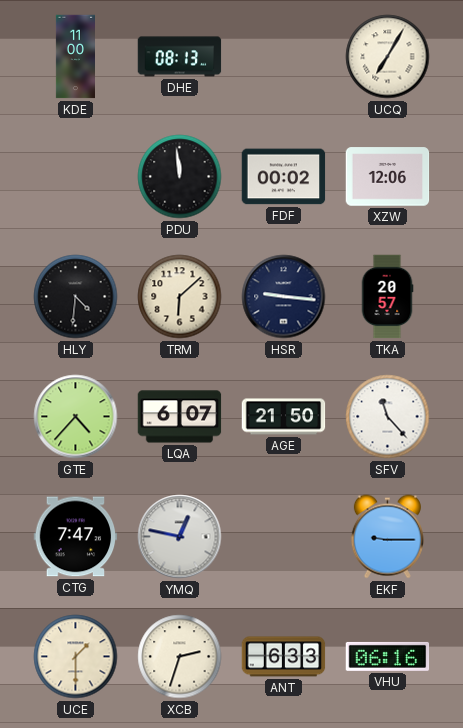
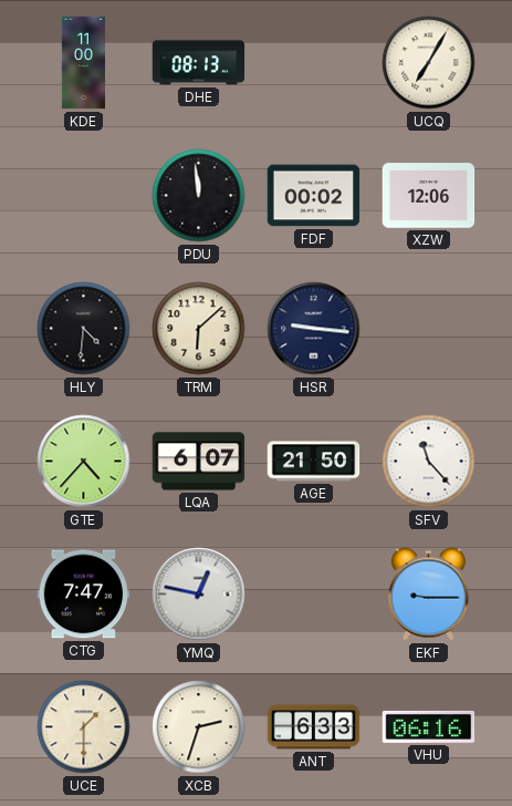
TKA: 20:57 -> none
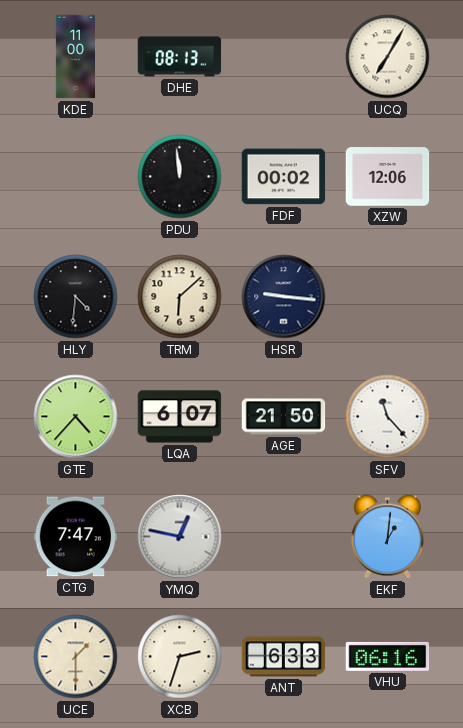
EKF: 9:15 -> 1:01
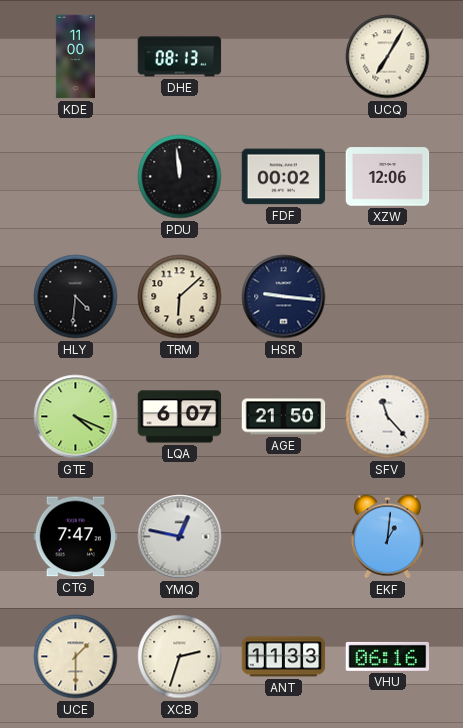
GTE: 4:37 -> 4:19
ANT: 6:33 -> 11:33
